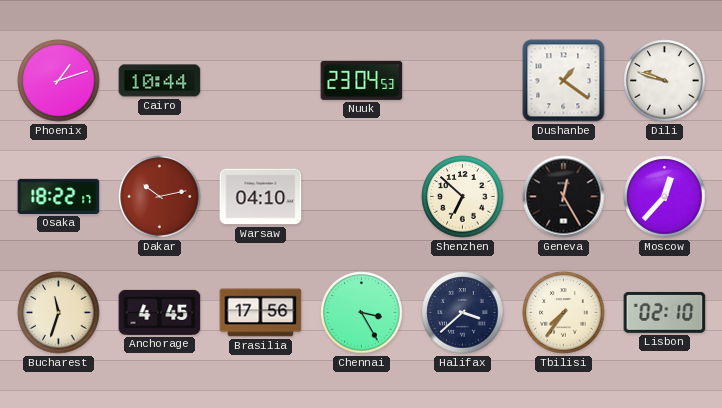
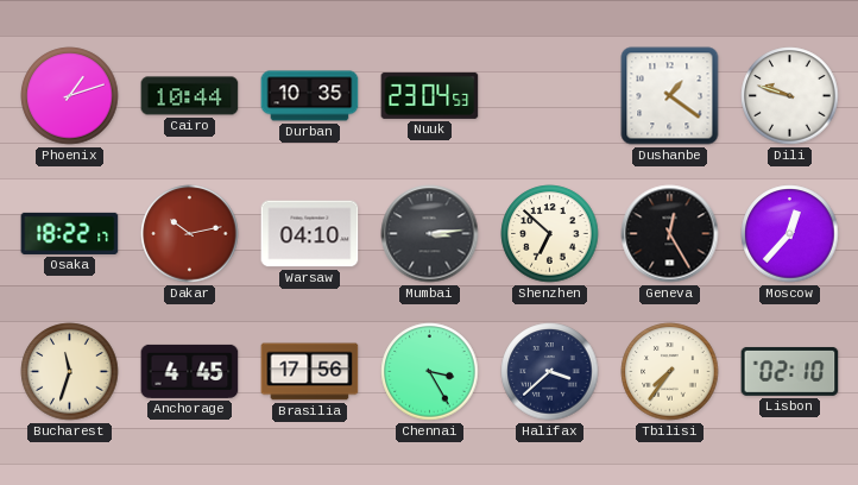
Durban: none -> 10:35
Mumbai: none -> 3:14
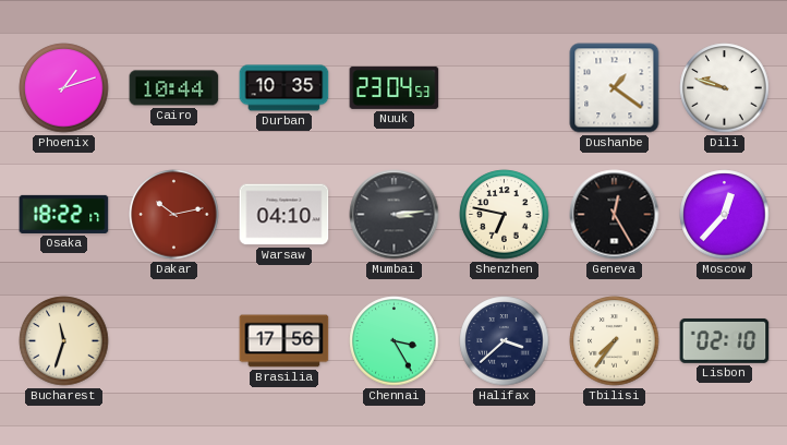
Shenzhen: 6:52 -> 6:47
Anchorage: 4:45 -> none
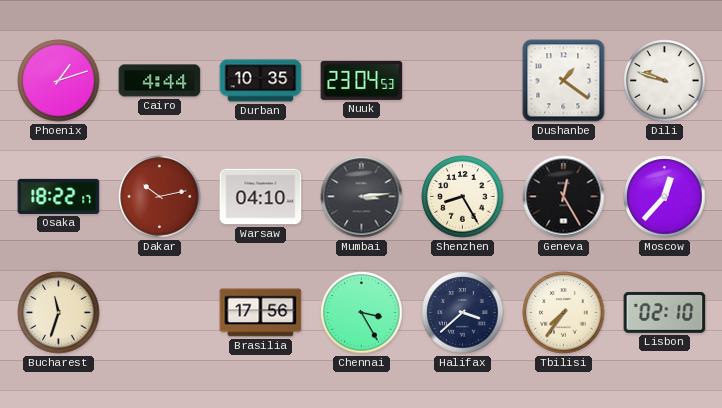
Cairo: 10:44 -> 4:44
Shenzhen: 6:47 -> 8:25
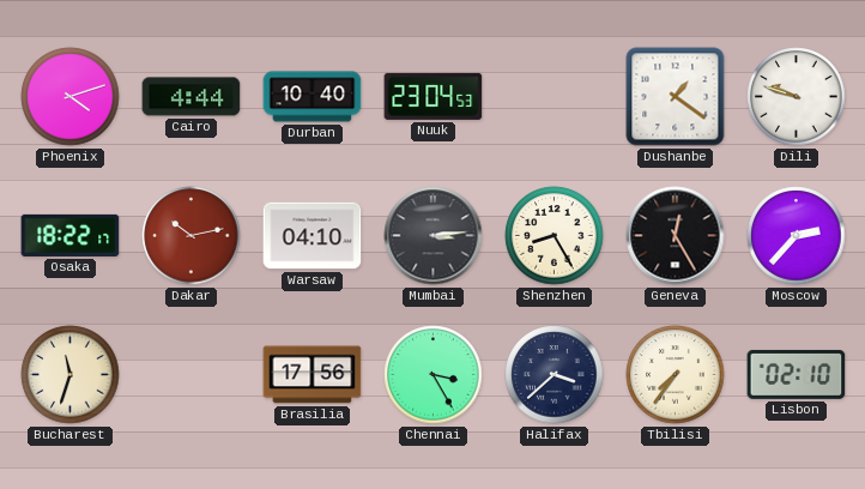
Phoenix: 1:12 -> 4:12
Durban: 10:35 -> 10:40
Moscow: 12:37 -> 2:37
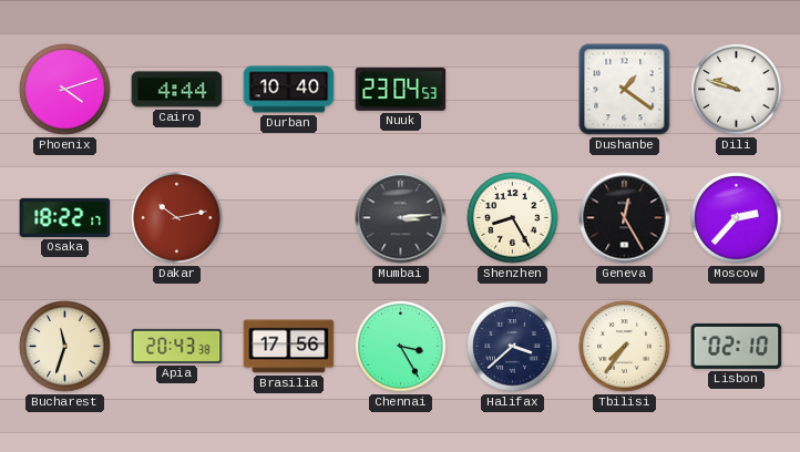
Warsaw: 04:10 -> none
Apia: none -> 20:43
